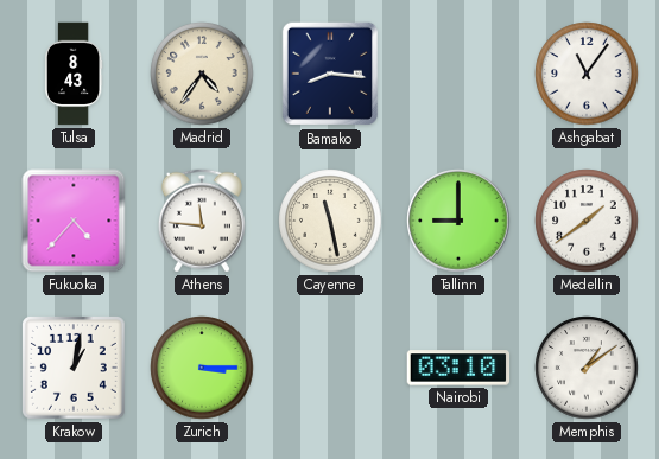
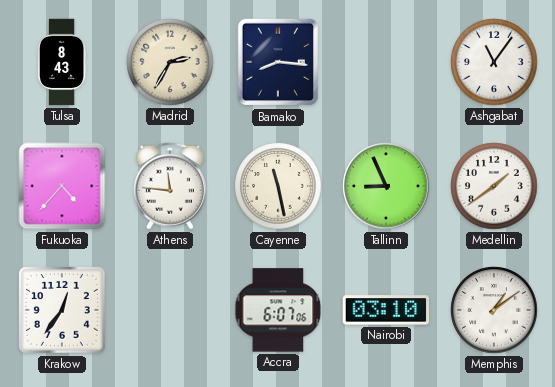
Madrid: 4:36 -> 2:35
Tallinn: 9:00 -> 8:56
Krakow: 1:02 -> 12:36
Zurich: 3:15 -> none
Accra: none -> 6:07
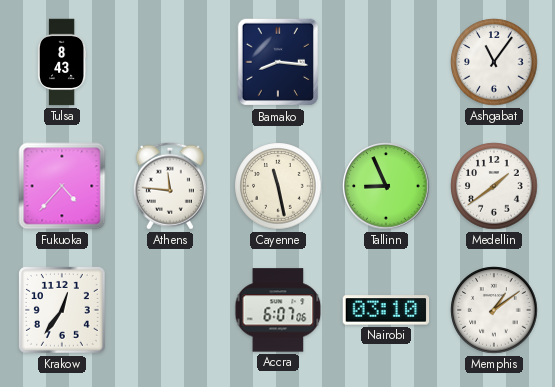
Madrid: 2:35 -> none
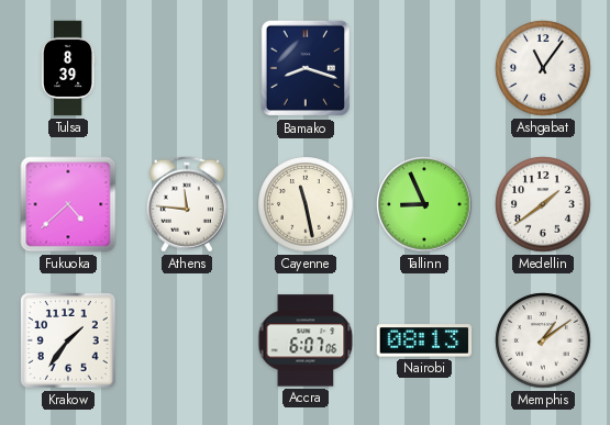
Tulsa: 8:43 -> 8:39
Bamako: 8:16 -> 8:18
Fukuoka: 4:37 -> 4:38
Krakow: 12:36 -> 1:36
Nairobi: 03:10 -> 08:13
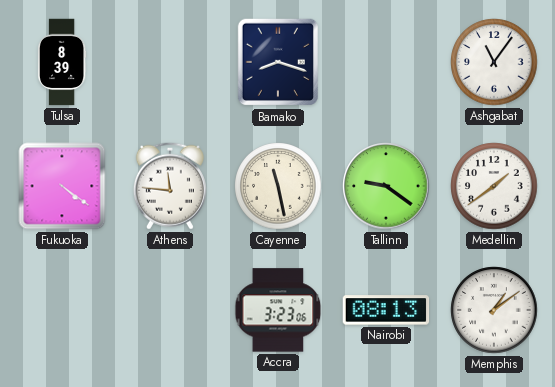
Fukuoka: 4:38 -> 4:21
Tallinn: 8:56 -> 9:21
Krakow: 1:36 -> none
Accra: 6:07 -> 3:23
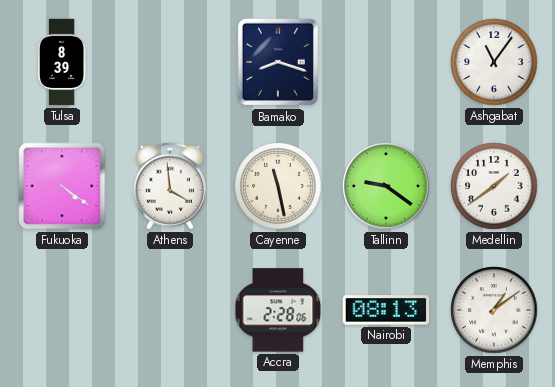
Athens: 11:46 -> 3:59
Accra: 3:23 -> 2:28
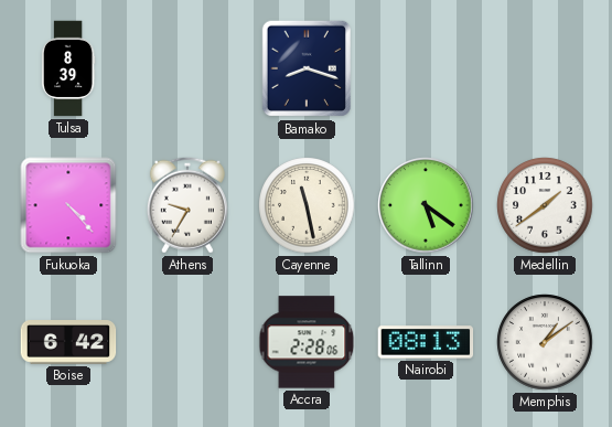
Ashgabat: 11:06 -> none
Fukuoka: 4:21 -> 4:23
Athens: 3:59 -> 9:35
Tallinn: 9:21 -> 5:21
Boise: none -> 6:42
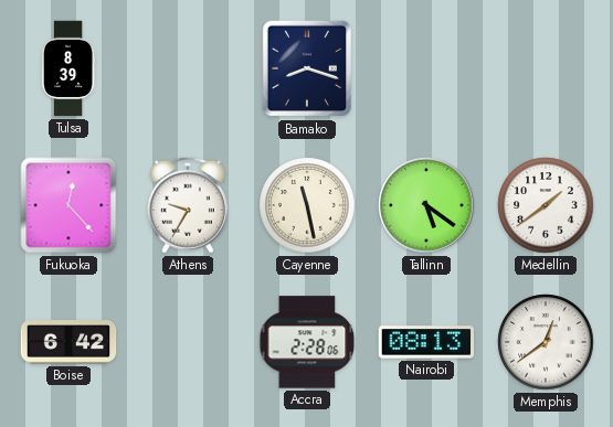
Fukuoka: 4:23 -> 12:23
Memphis: 1:09 -> 12:39
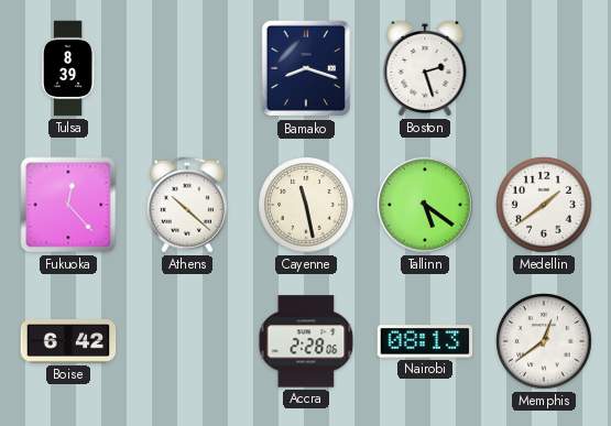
Boston: none -> 2:27
Athens: 9:35 -> 10:22
